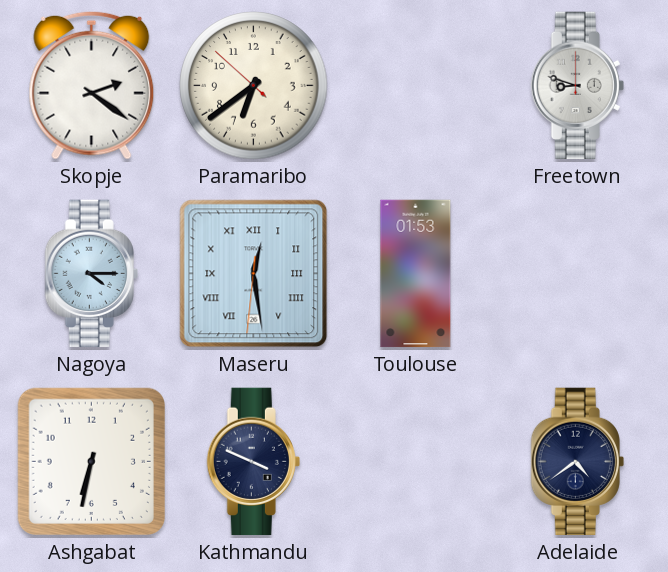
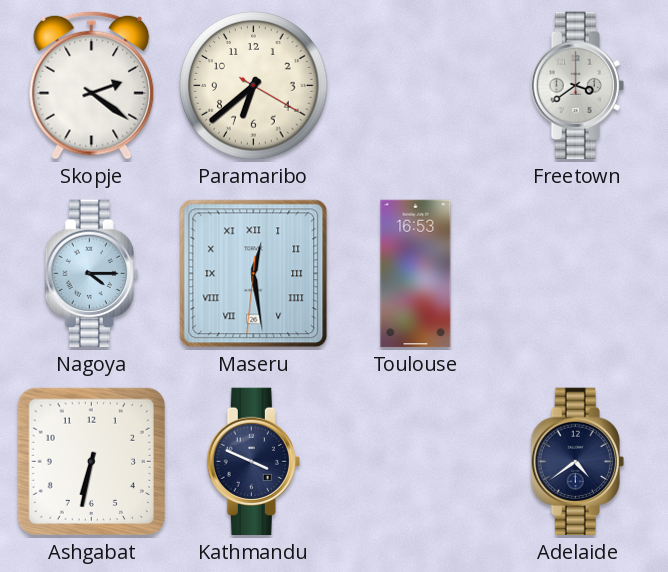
Paramaribo: 6:38:52 -> 6:38:20
Freetown: 8:48 -> 3:39
Toulouse: 01:53 -> 16:53
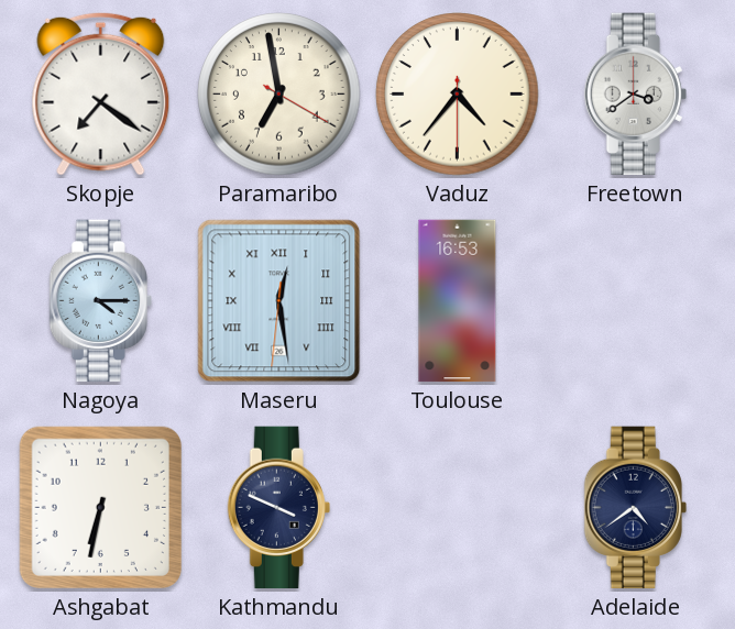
Skopje: 2:21 -> 7:21
Paramaribo: 6:38 -> 6:58
Vaduz: none -> 4:36
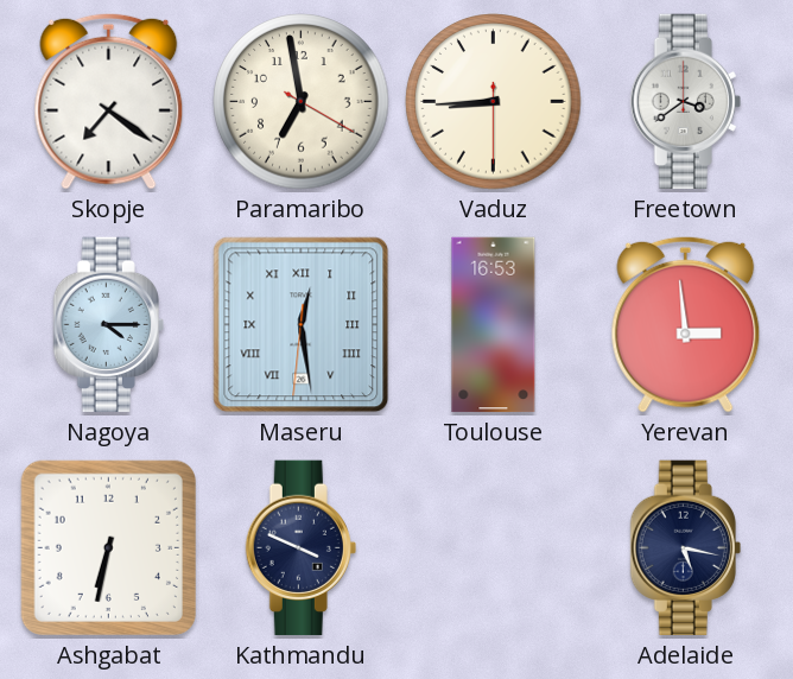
Vaduz: 4:36 -> 8:44
Yerevan: none -> 2:59
Adelaide: 4:39 -> 5:17
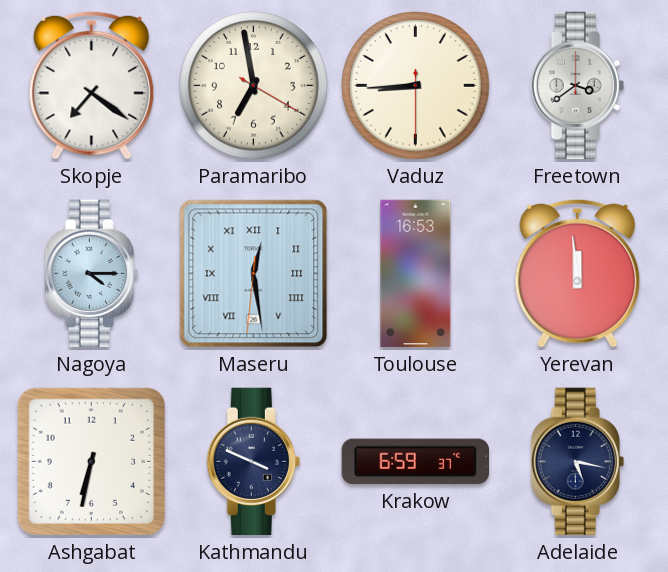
Yerevan: 2:59 -> 11:59
Krakow: none -> 6:59
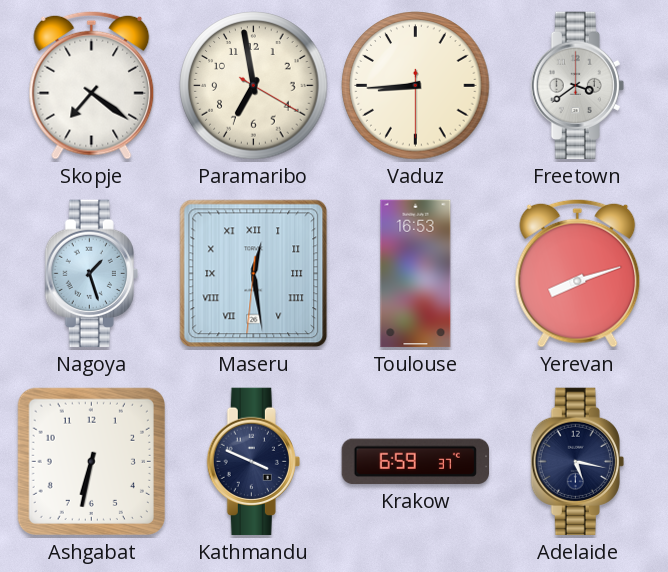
Nagoya: 4:15 -> 1:27
Yerevan: 11:59 -> 8:12
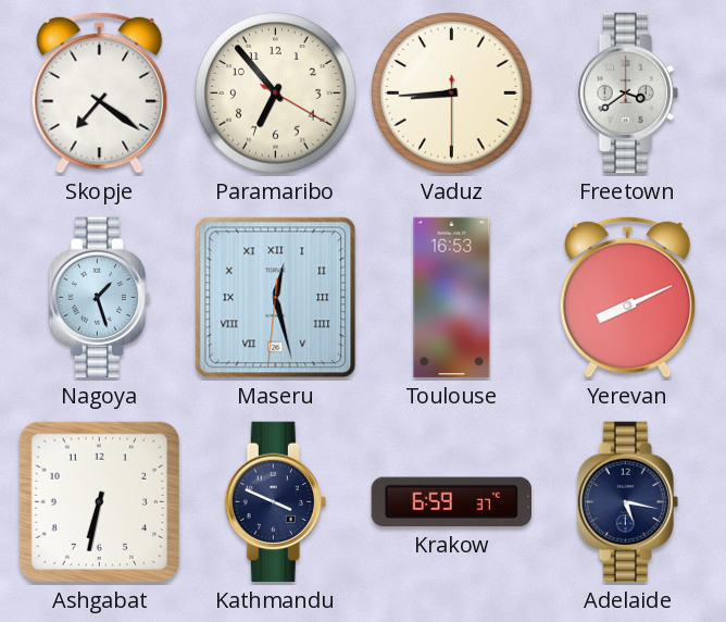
Paramaribo: 6:58 -> 6:53
Maseru: 12:28 -> 12:27
Yerevan: 8:12 -> 8:11
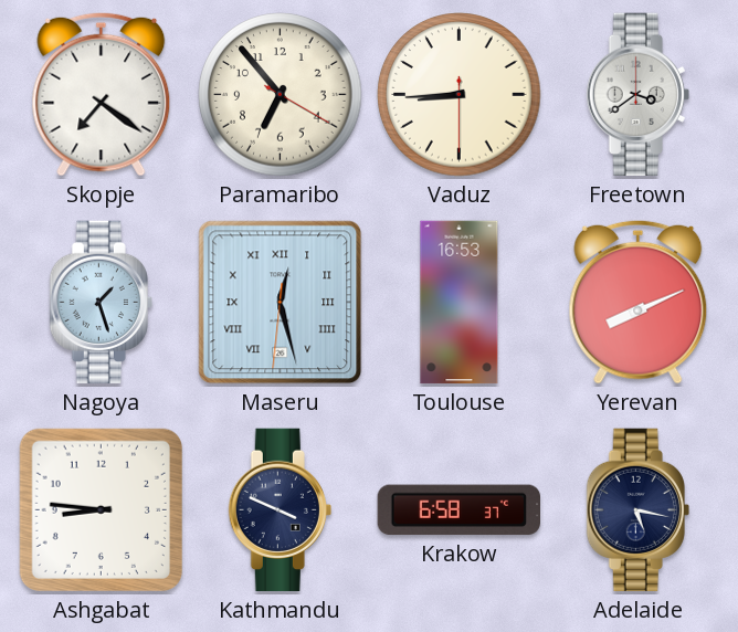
Ashgabat: 6:32 -> 8:46
Krakow: 6:59 -> 6:58
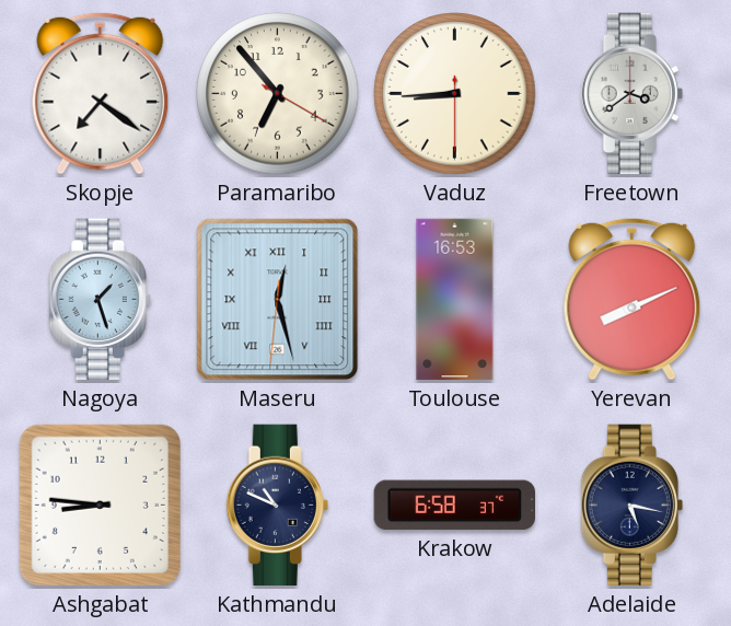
Kathmandu: 3:49 -> 10:49
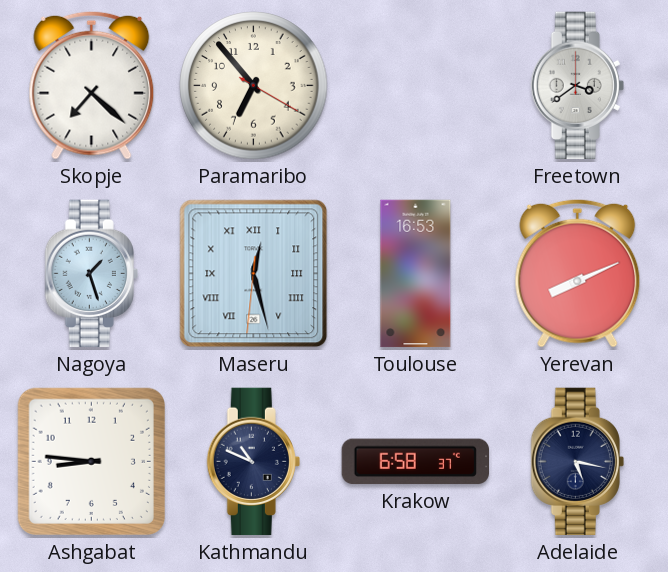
Skopje: 7:21 -> 7:22
Vaduz: 8:44 -> none
